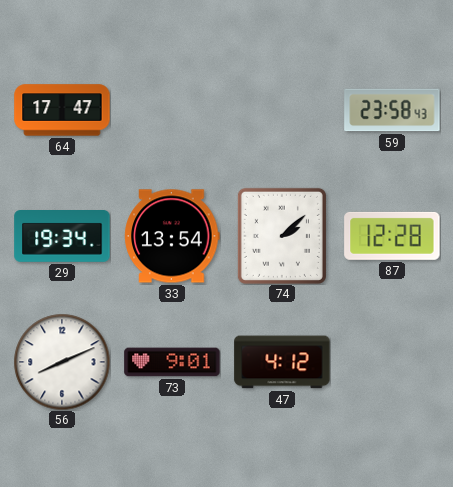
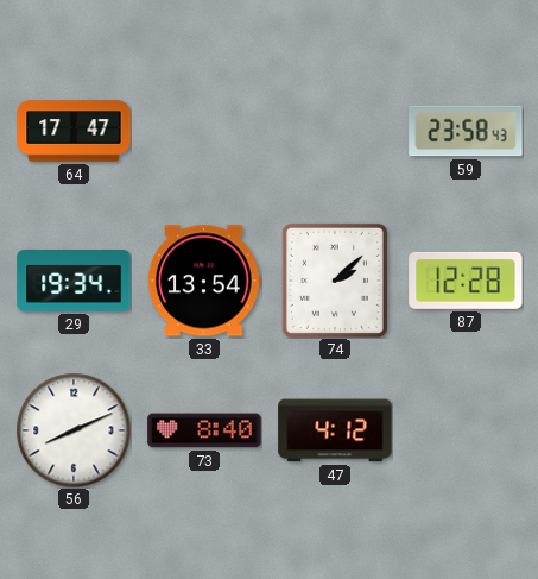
73: 9:01 -> 8:40
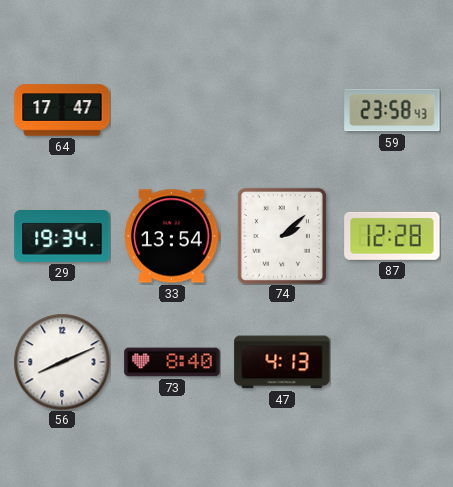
47: 4:12 -> 4:13
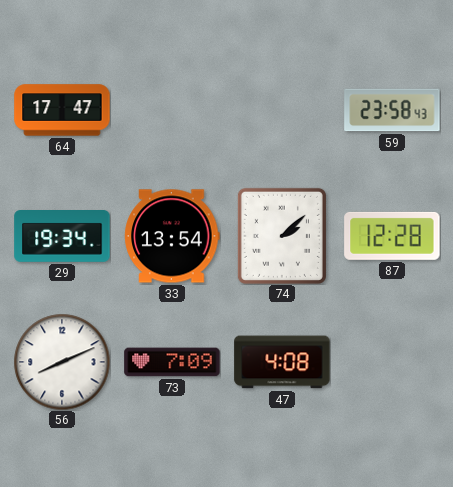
73: 8:40 -> 7:09
47: 4:13 -> 4:08
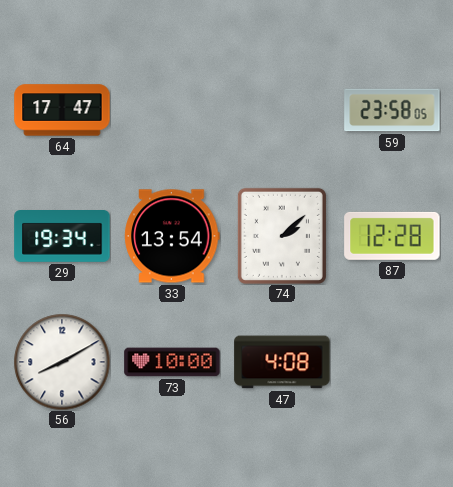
59: 23:58:43 -> 23:58:05
56: 8:11 -> 8:10
73: 7:09 -> 10:00
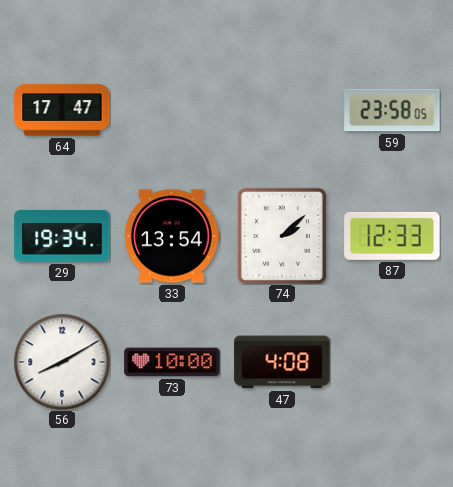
87: 12:28 -> 12:33
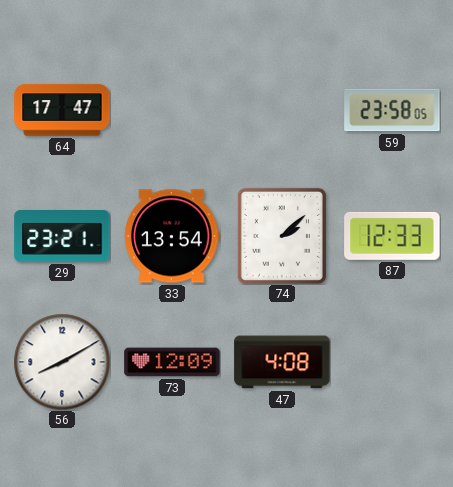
29: 19:34 -> 23:21
73: 10:00 -> 12:09
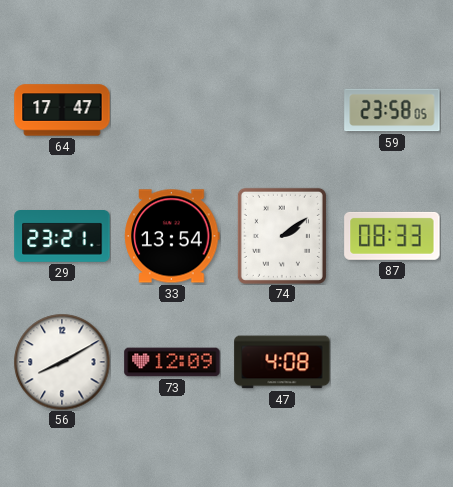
74: 2:08 -> 2:09
87: 12:33 -> 08:33
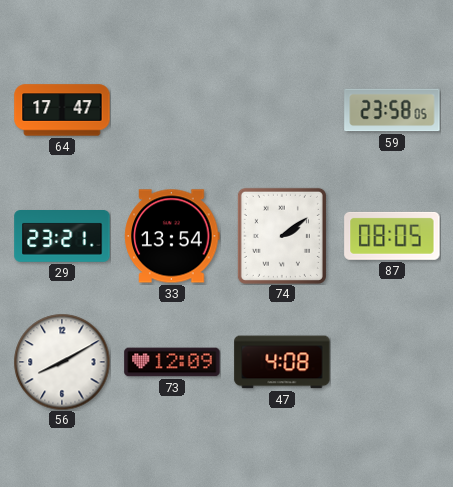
87: 08:33 -> 08:05
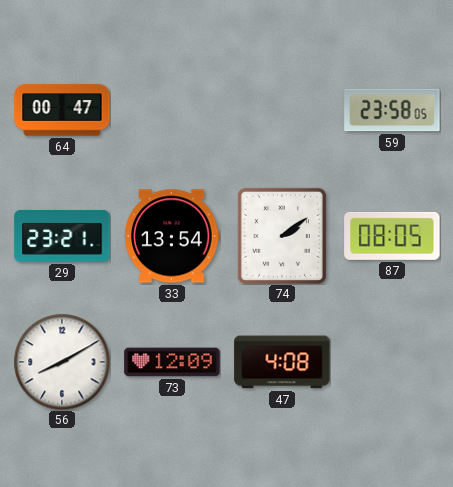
64: 17:47 -> 00:47
